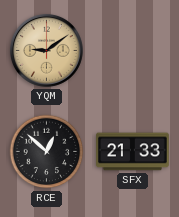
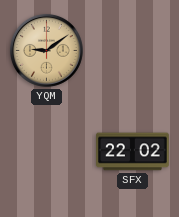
RCE: 12:52 -> none
SFX: 21:33 -> 22:02
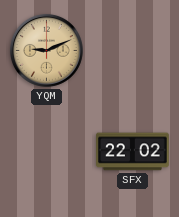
YQM: 9:09 -> 9:11
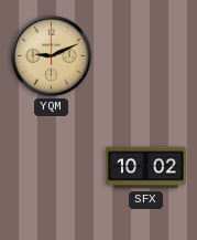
SFX: 22:02 -> 10:02
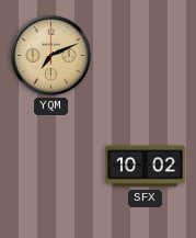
YQM: 9:11 -> 7:11
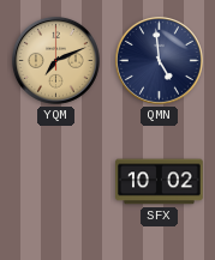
QMN: none -> 4:59
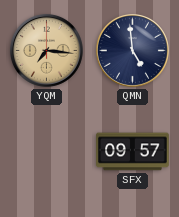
YQM: 7:11 -> 7:16
SFX: 10:02 -> 09:57
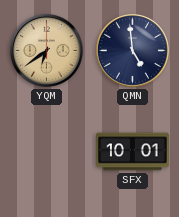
YQM: 7:16 -> 6:39
SFX: 09:57 -> 10:01
